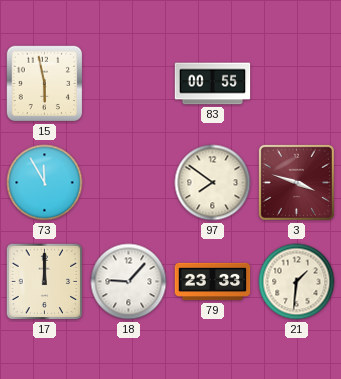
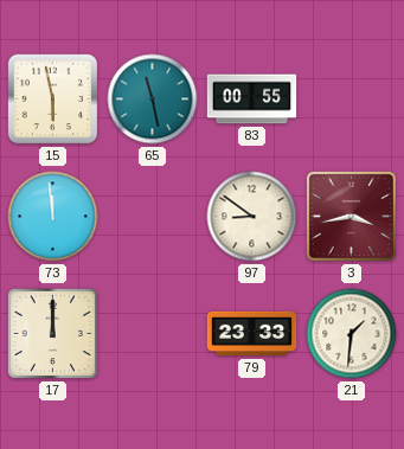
65: none -> 11:28
73: 11:55 -> 11:59
97: 7:51 -> 8:51
3: 3:48 -> 3:43
18: 9:07 -> none
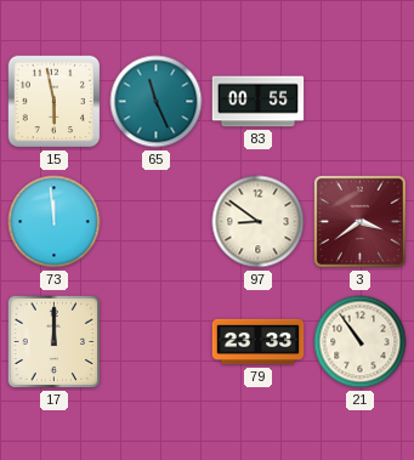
65: 11:28 -> 11:26
3: 3:43 -> 3:39
21: 1:31 -> 10:54
